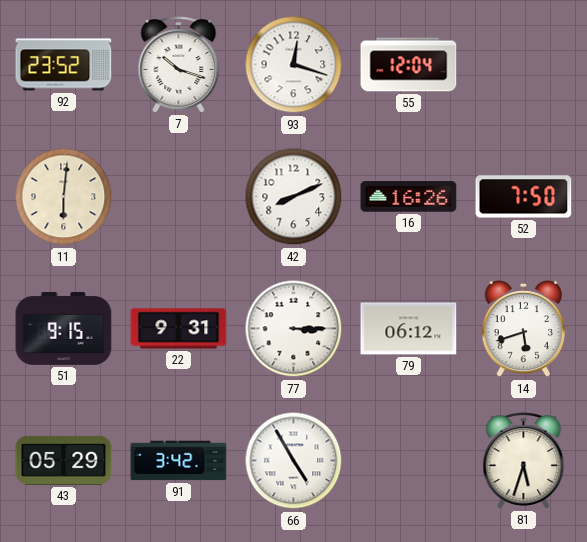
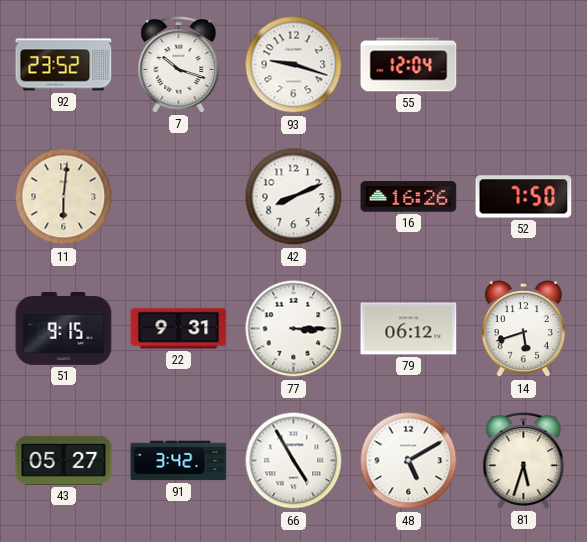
93: 12:18 -> 9:18
43: 05:29 -> 05:27
48: none -> 5:10
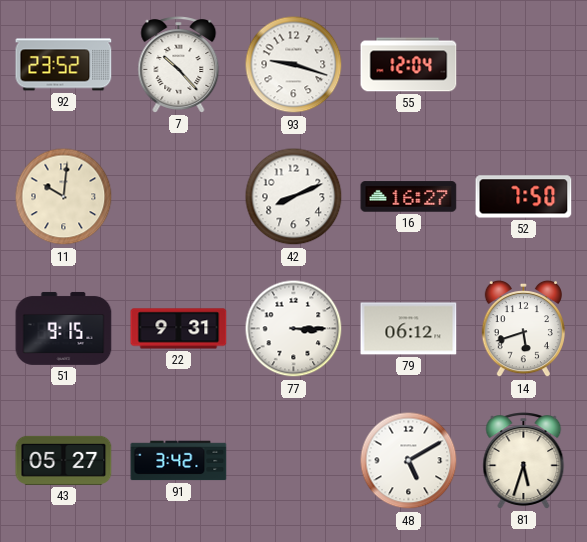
7: 10:18 -> 10:23
11: 6:01 -> 10:01
16: 16:26 -> 16:27
66: 4:55 -> none
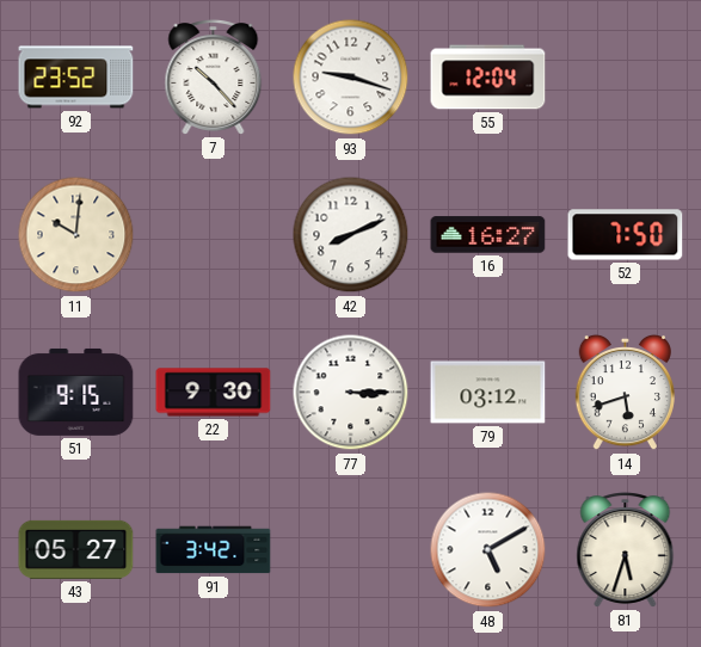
22: 9:31 -> 9:30
79: 06:12 -> 03:12
